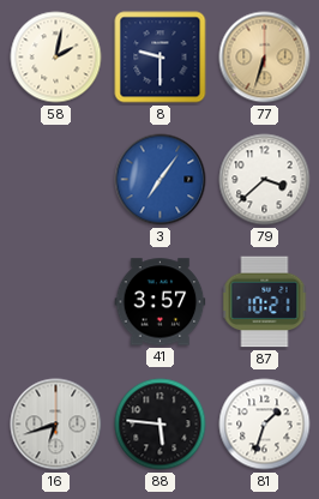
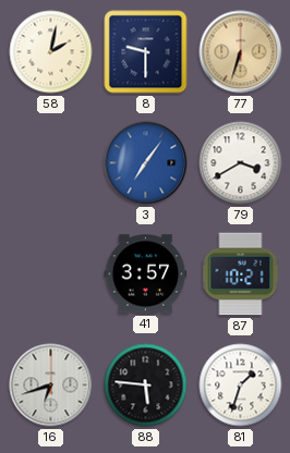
79: 3:38 -> 3:40
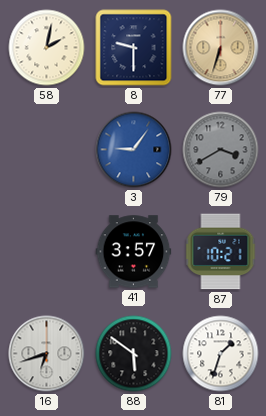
3: 7:06 -> 9:06
79 dial: white -> grey
88: 5:46 -> 5:51
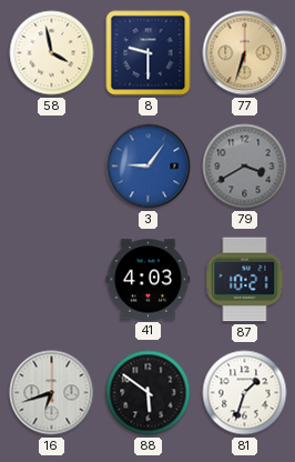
58: 2:02 -> 3:58
41: 3:57 -> 4:03
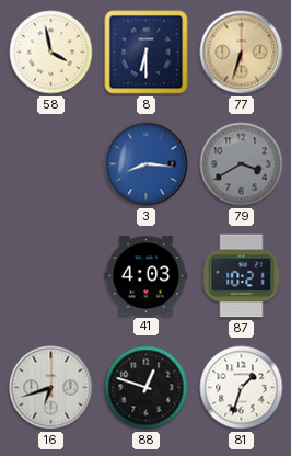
8: 9:30 -> 6:30
3: 9:06 -> 8:16
88: 5:51 -> 12:48
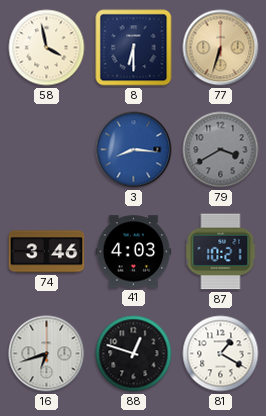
74: none -> 3:46
81: 1:33 -> 1:20
